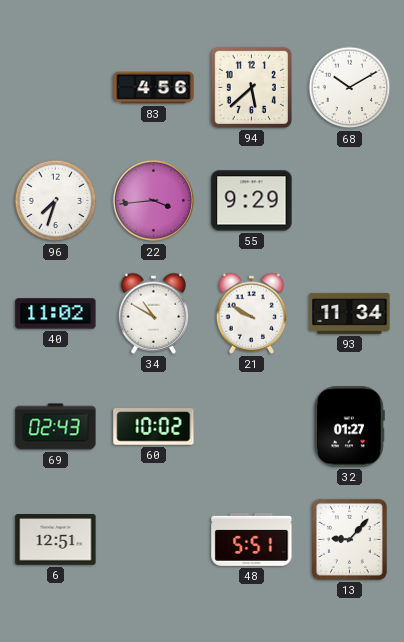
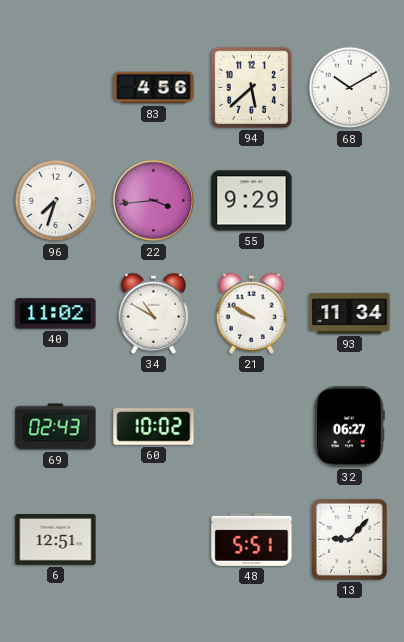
32: 01:27 -> 06:27
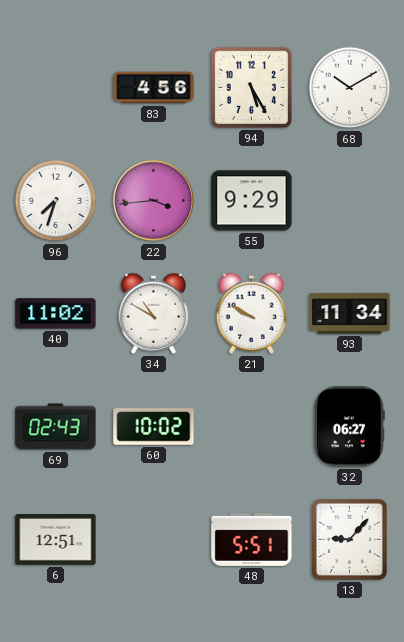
94: 5:38 -> 5:25
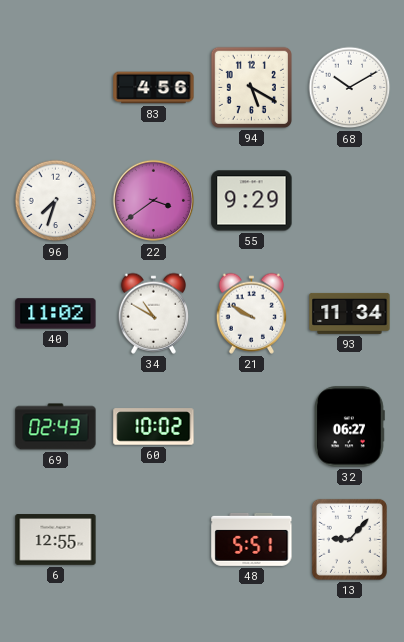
94: 5:25 -> 5:20
22: 3:44 -> 3:39
6: 12:51 -> 12:55
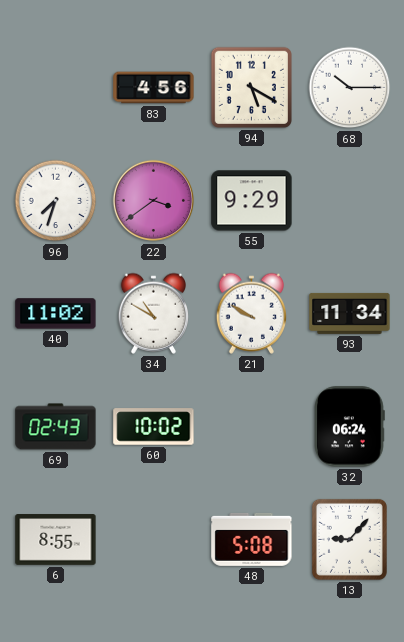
68: 10:10 -> 10:15
32: 06:27 -> 06:24
6: 12:55 -> 8:55
48: 5:51 -> 5:08
